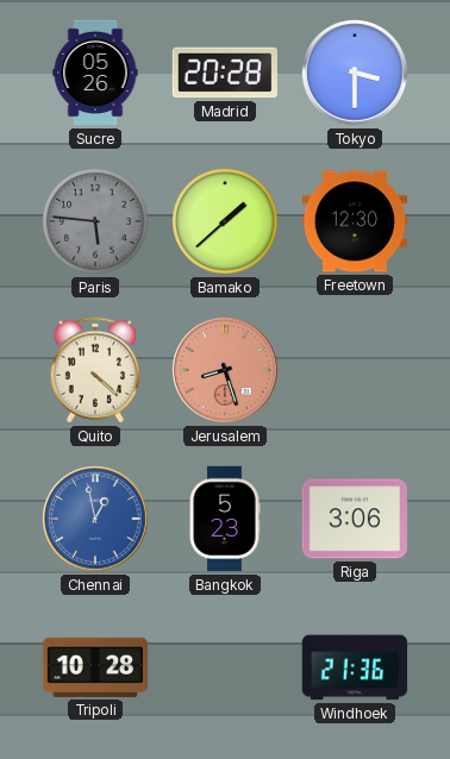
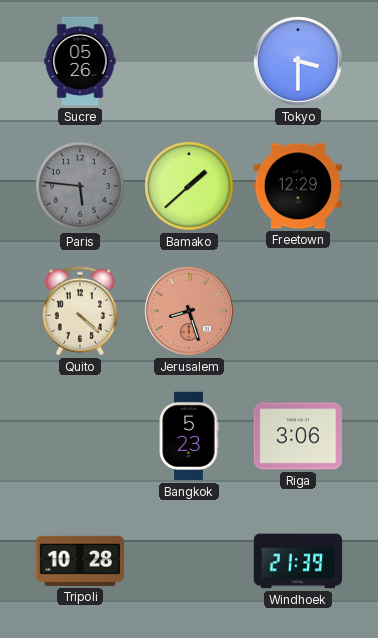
Madrid: 20:28 -> none
Freetown: 12:30 -> 12:29
Chennai: 12:58 -> none
Windhoek: 21:36 -> 21:39
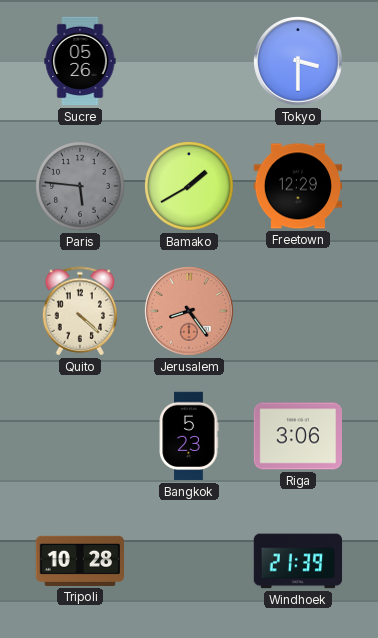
Bamako: 1:38 -> 1:40
Jerusalem: 8:27 -> 8:24
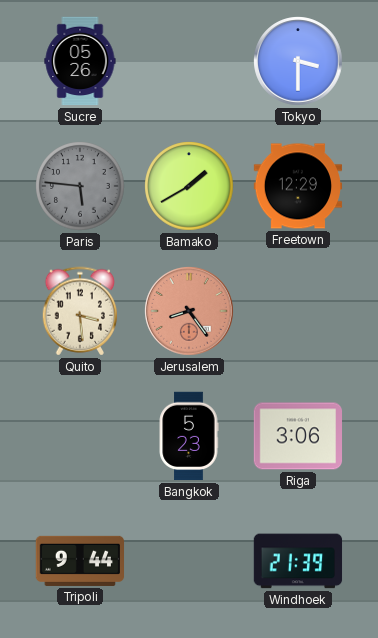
Quito: 4:22 -> 3:29
Tripoli: 10:28 -> 9:44
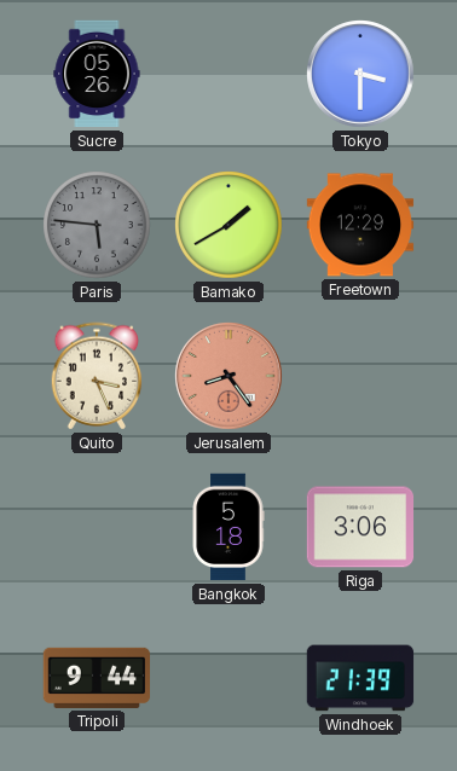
Quito: 3:29 -> 3:26
Bangkok: 5:23 -> 5:18
